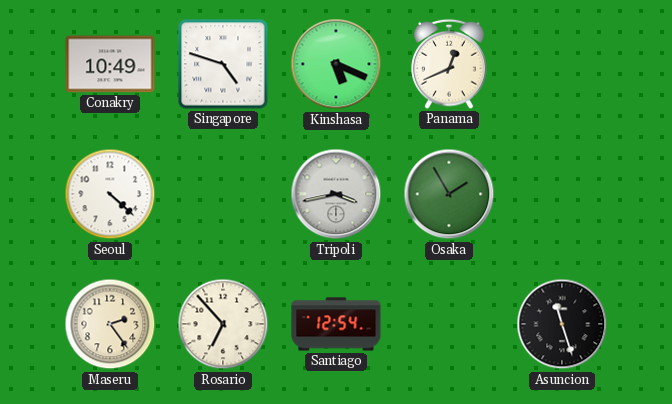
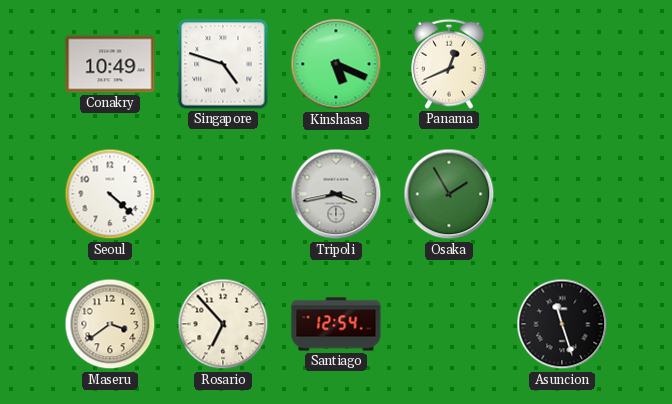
Maseru: 2:24 -> 3:39
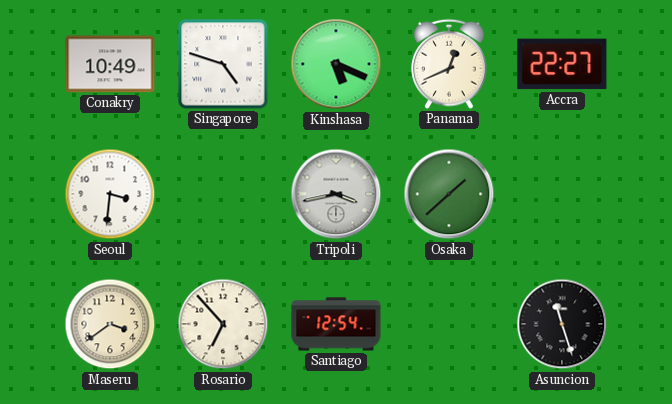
Accra: none -> 22:27
Seoul: 4:22 -> 3:31
Osaka: 1:55 -> 1:38
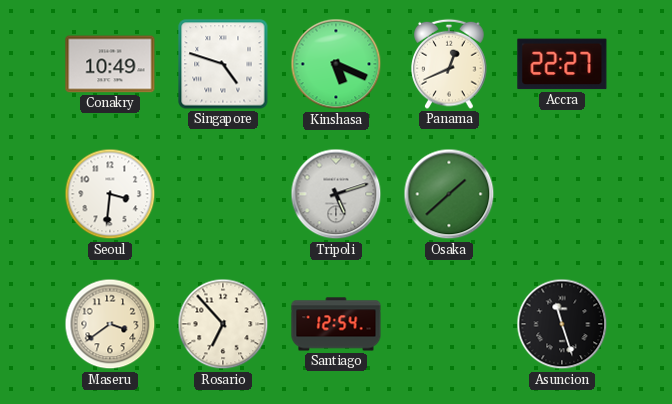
Tripoli: 3:43 -> 5:12
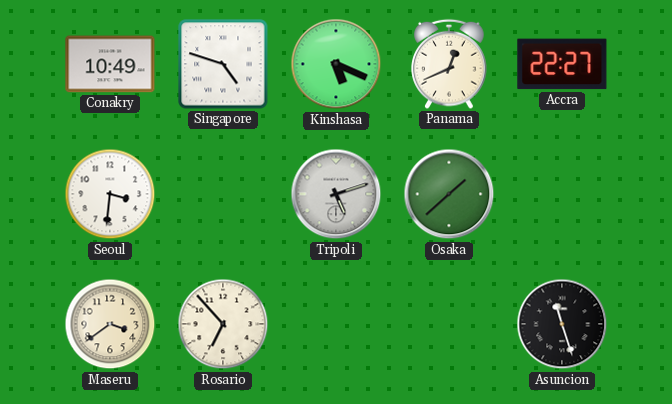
Santiago: 12:54 -> none
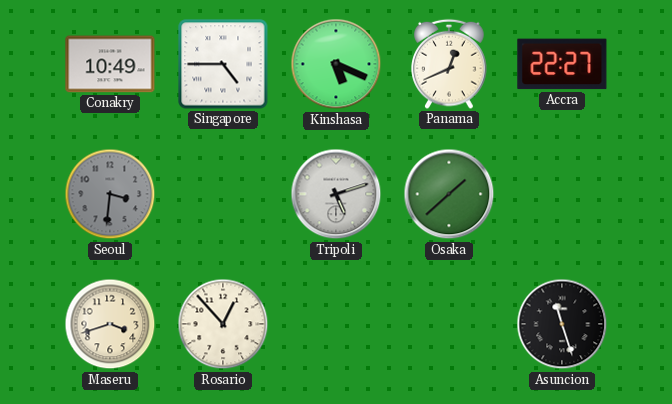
Singapore: 4:48 -> 4:45
Seoul dial: white -> grey
Maseru: 3:39 -> 3:42
Rosario: 6:53 -> 12:53
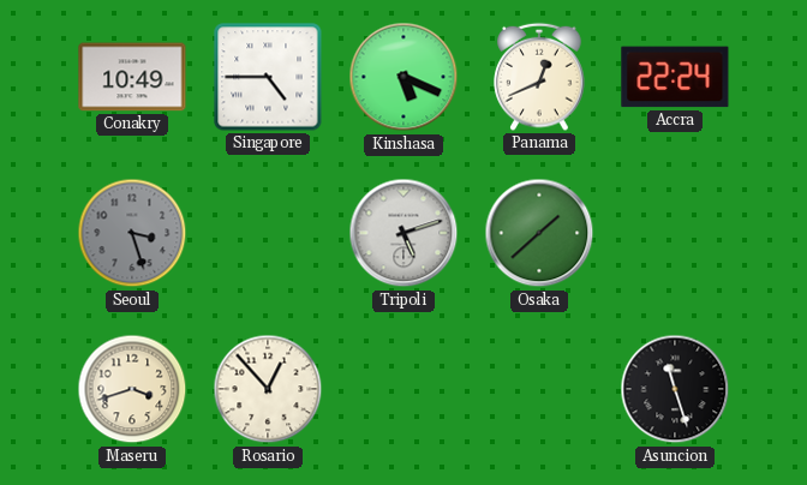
Accra: 22:27 -> 22:24
Seoul: 3:31 -> 3:27
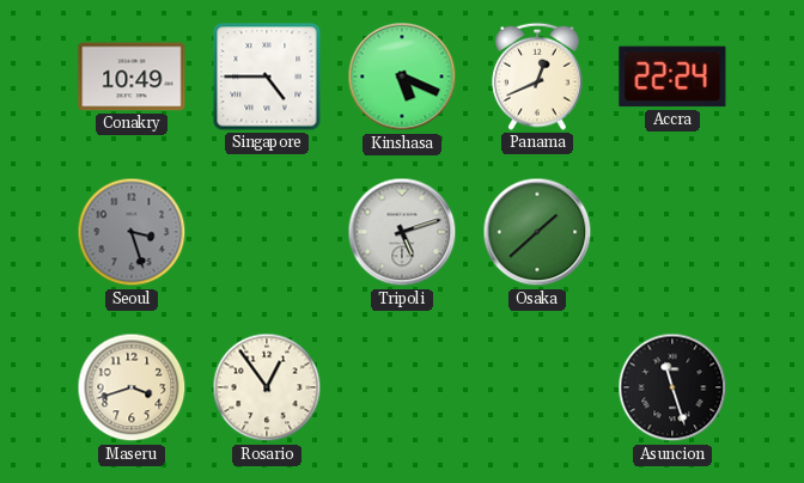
Rosario: 12:53 -> 12:54
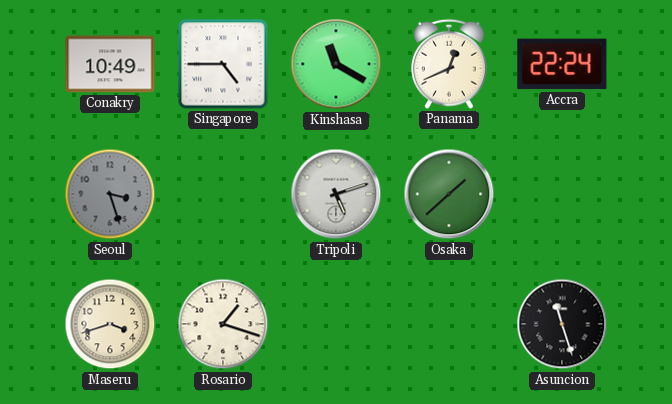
Kinshasa: 5:19 -> 11:20
Rosario: 12:54 -> 1:18
